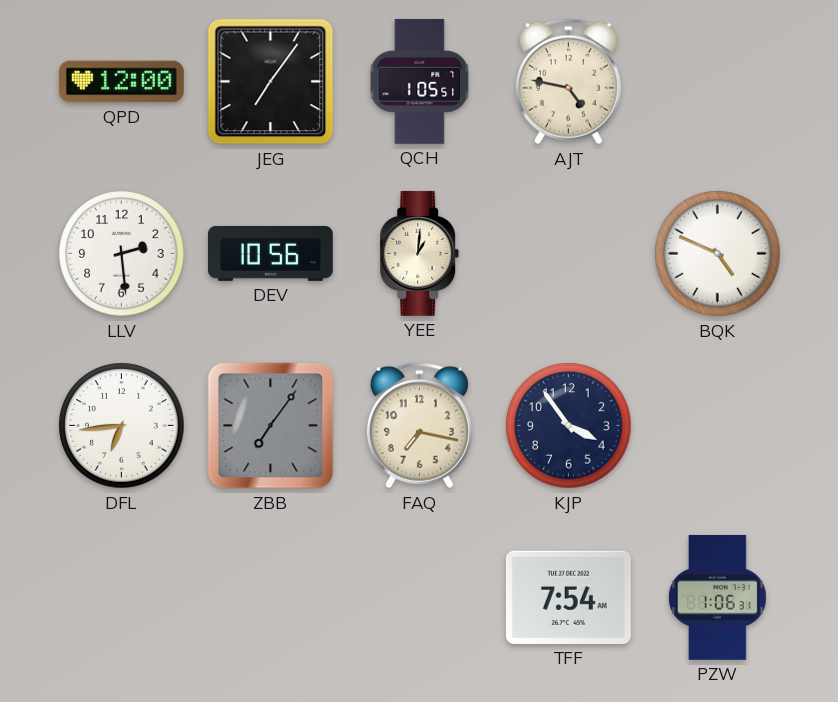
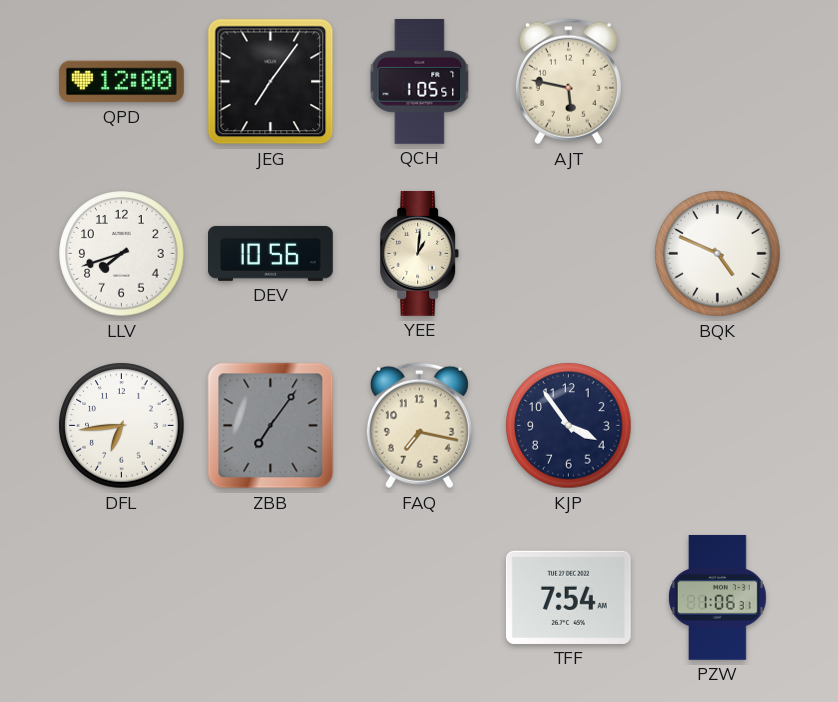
AJT: 4:47 -> 5:47
LLV: 2:29 -> 7:42
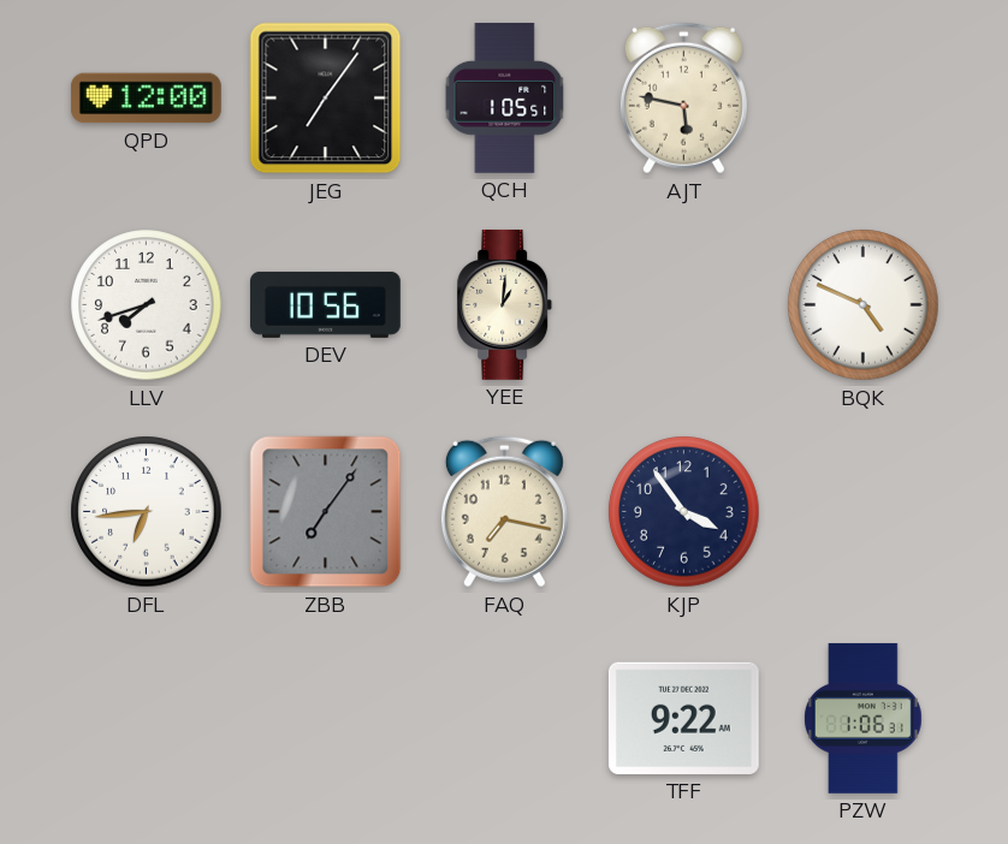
TFF: 7:54 -> 9:22
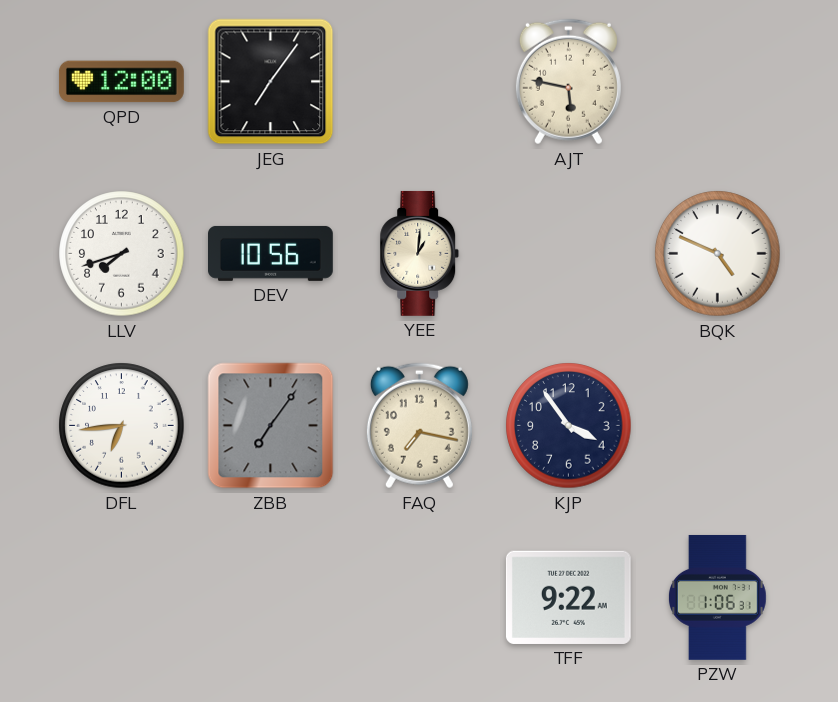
QCH: 1:05 -> none
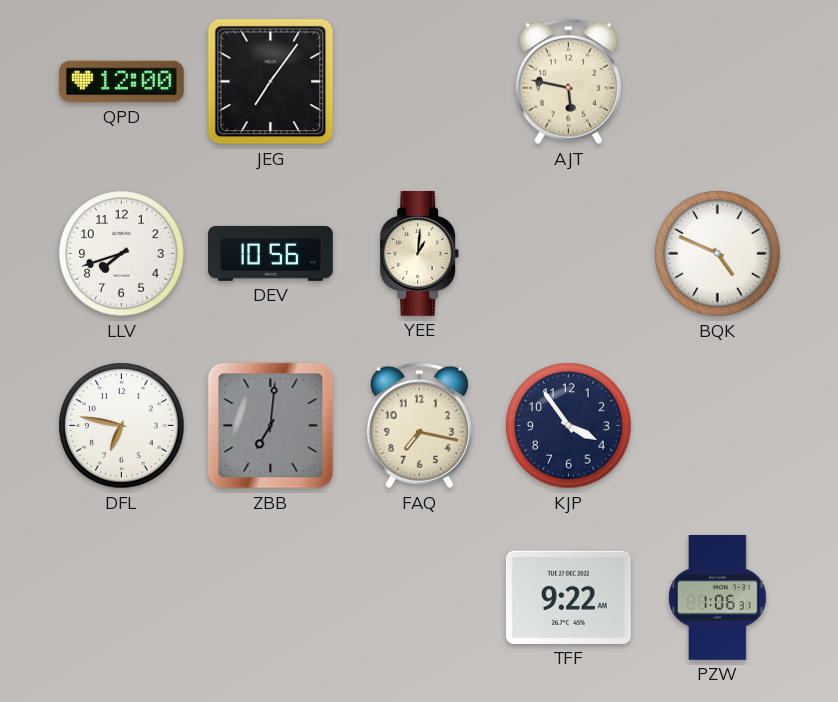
DFL: 6:44 -> 6:47
ZBB: 7:06 -> 7:01
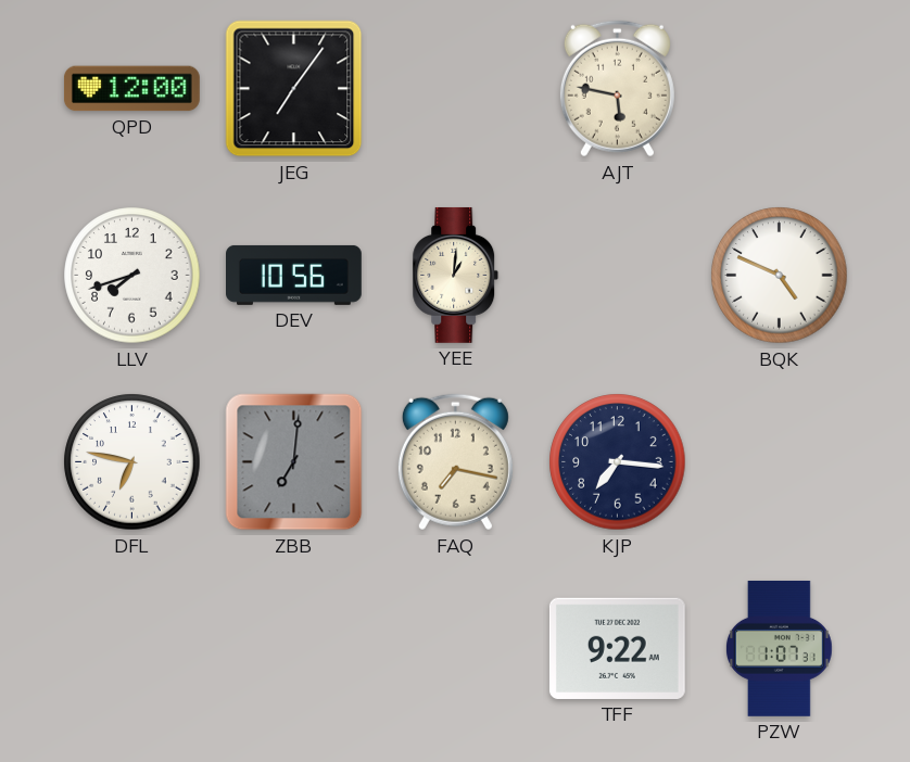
KJP: 3:54 -> 7:16
PZW: 1:06 -> 1:07
